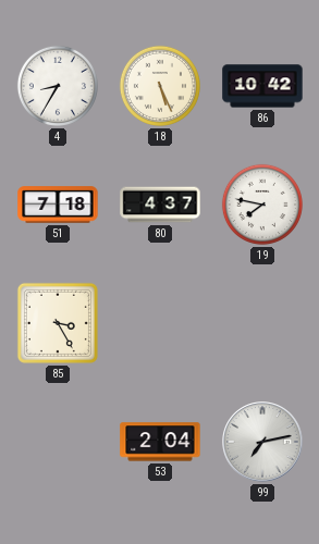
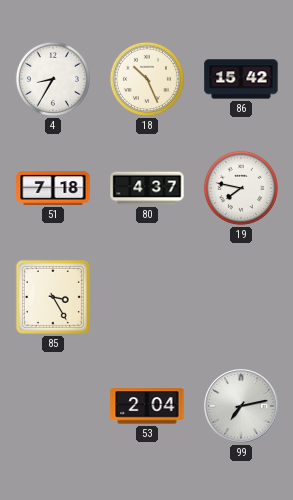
18: 5:26 -> 10:26
86: 10:42 -> 15:42
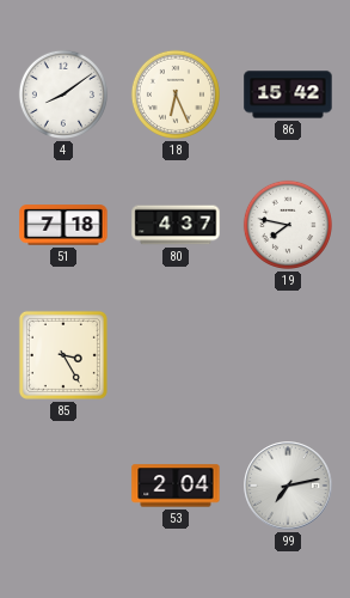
4: 8:35 -> 8:09
18: 10:26 -> 6:26
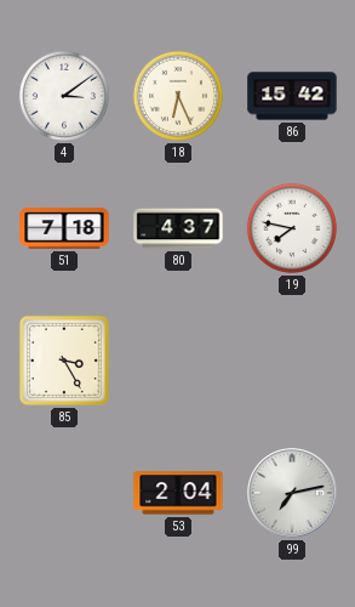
4: 8:09 -> 3:09
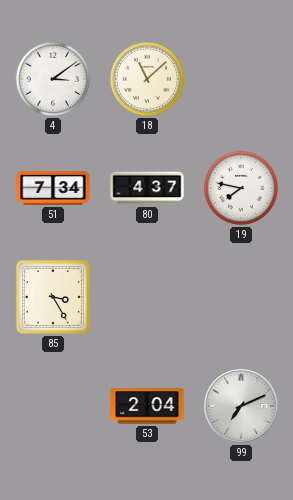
18: 6:26 -> 11:08
86: 15:42 -> none
51: 7:18 -> 7:34
99: 7:13 -> 7:11
